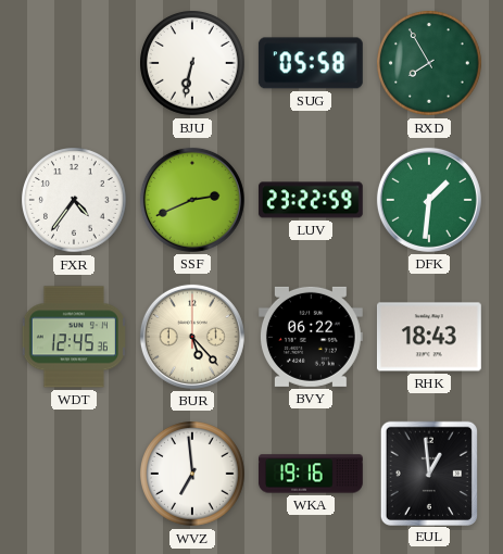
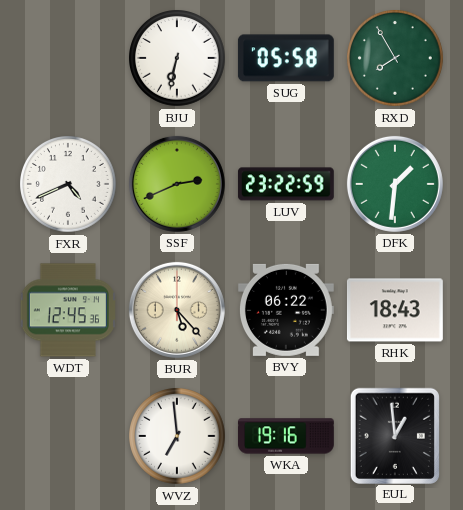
FXR: 4:36 -> 4:41
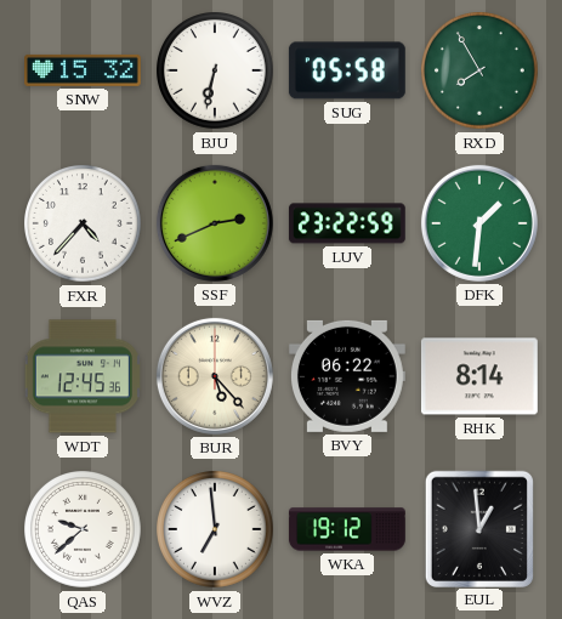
SNW: none -> 15:32
FXR: 4:41 -> 4:37
RHK: 18:43 -> 8:14
QAS: none -> 9:38
WKA: 19:16 -> 19:12
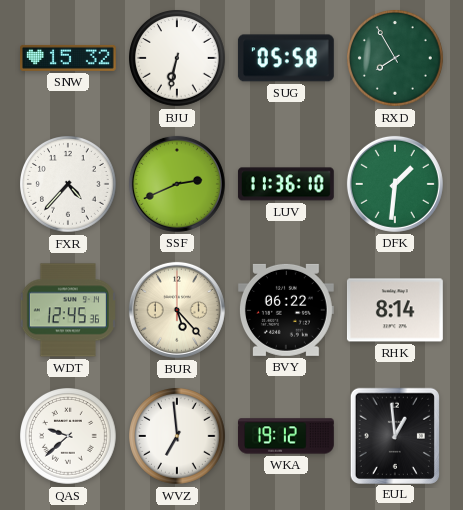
LUV: 23:22 -> 11:36
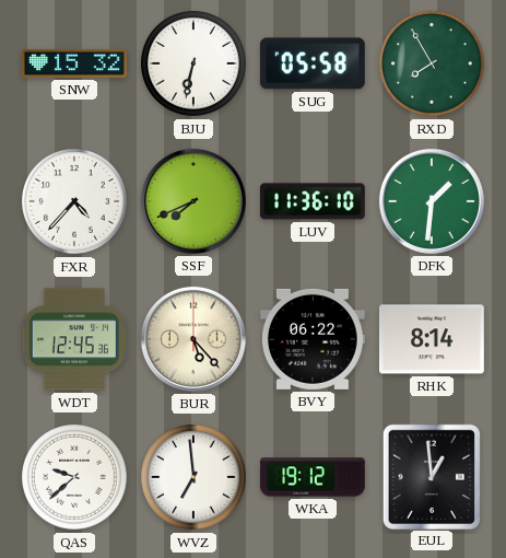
SSF: 2:41 -> 7:41
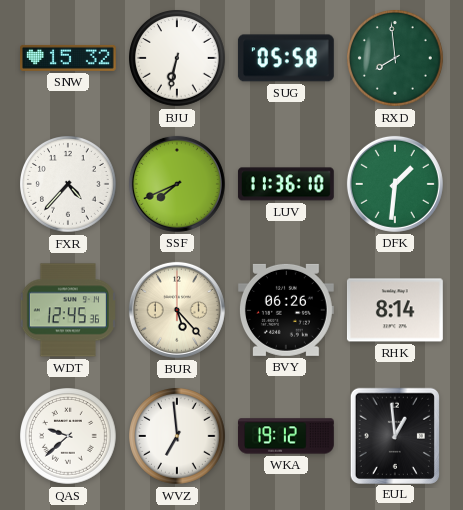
RXD: 7:55 -> 7:59
BVY: 06:22 -> 06:26
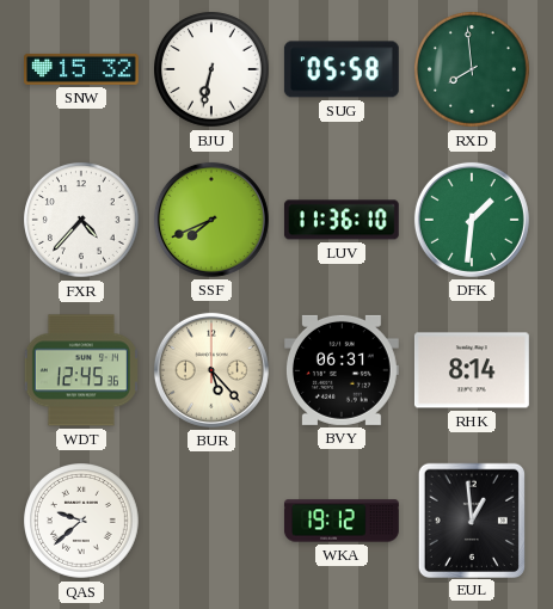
BVY: 06:26 -> 06:31
WVZ: 6:59 -> none
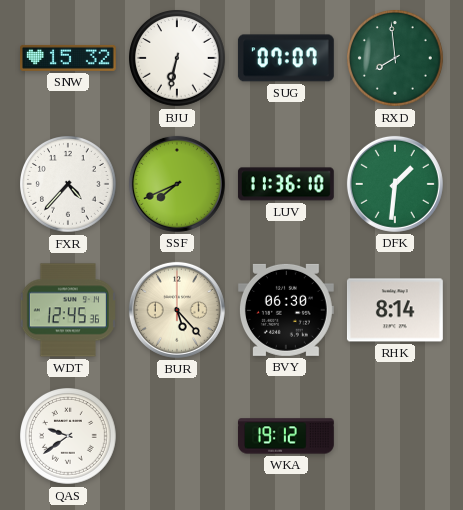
SUG: 05:58 -> 07:07
BVY: 06:31 -> 06:30
QAS: 9:38 -> 9:39
EUL: 12:59 -> none
